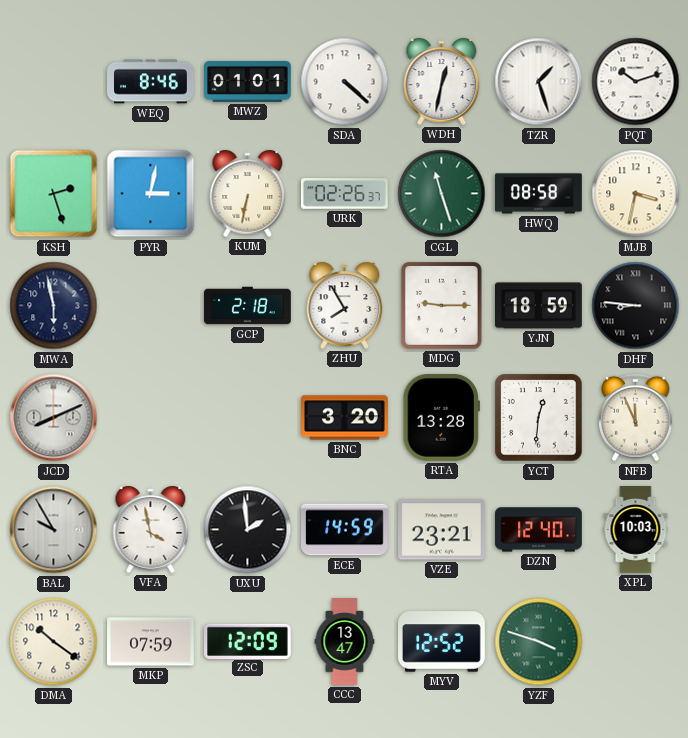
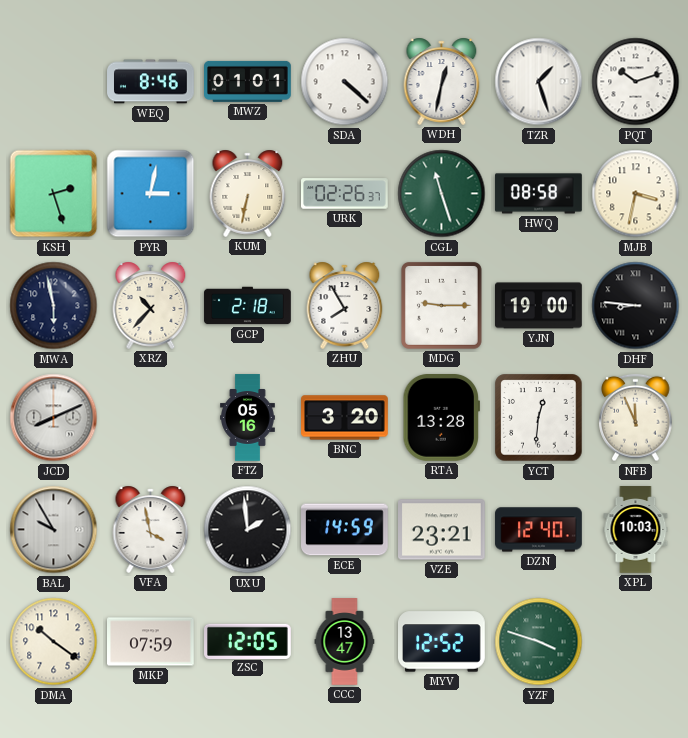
XRZ: none -> 10:37
YJN: 18:59 -> 19:00
FTZ: none -> 05:16
ZSC: 12:09 -> 12:05
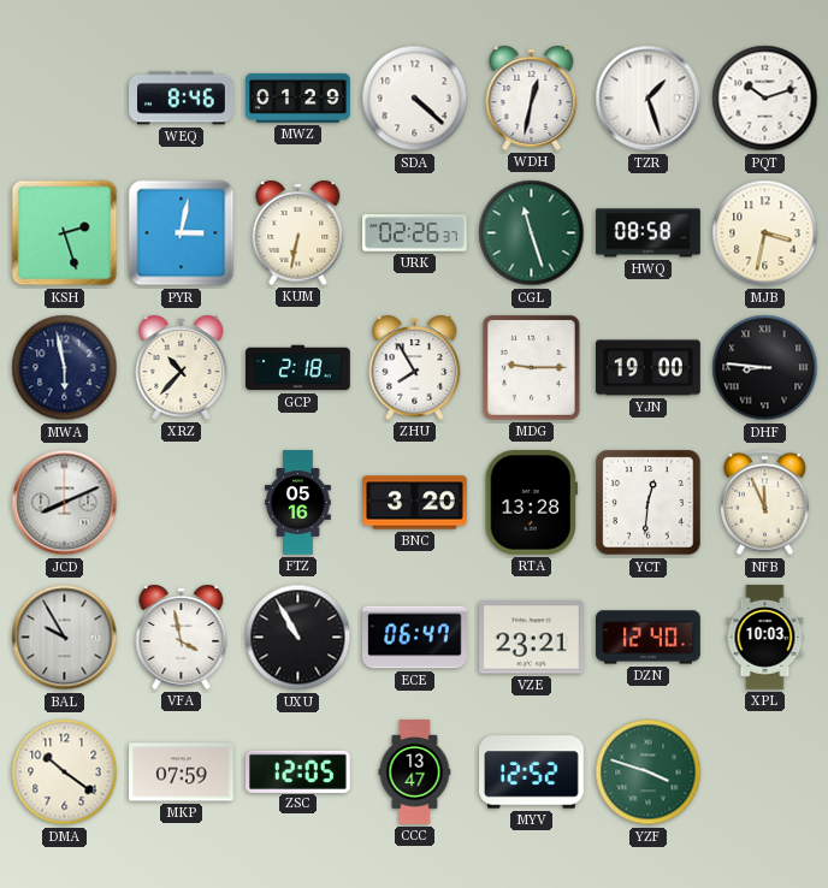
MWZ: 01:01 -> 01:29
UXU: 1:59 -> 10:55
ECE: 14:59 -> 06:47
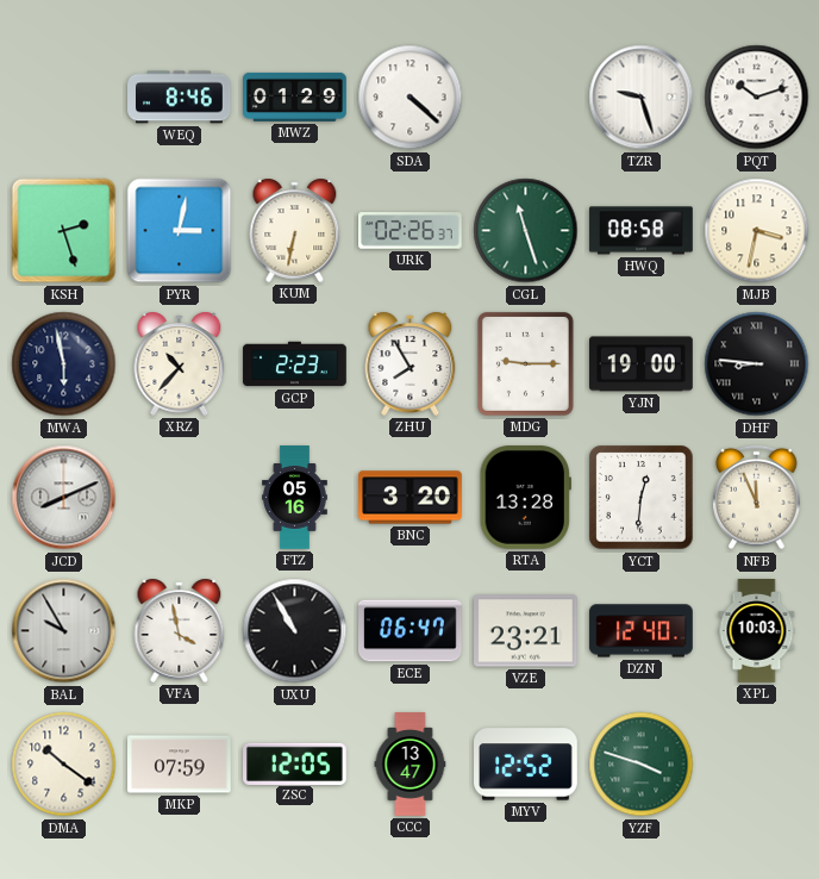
WDH: 12:32 -> none
TZR: 1:27 -> 9:27
GCP: 2:18 -> 2:23
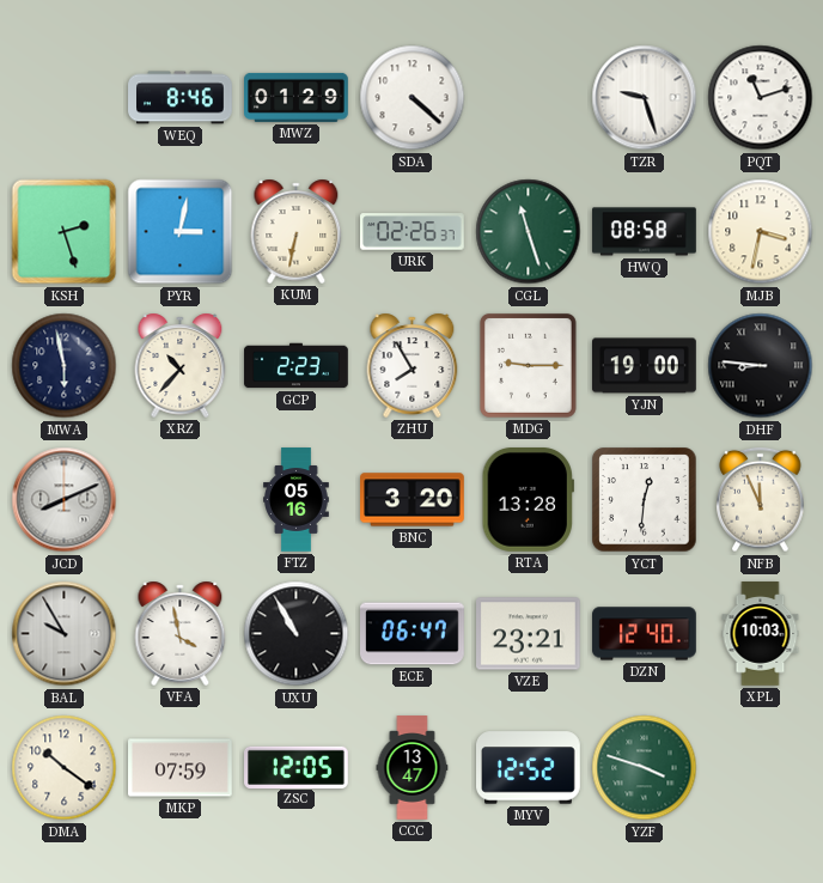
PQT: 10:12 -> 11:12
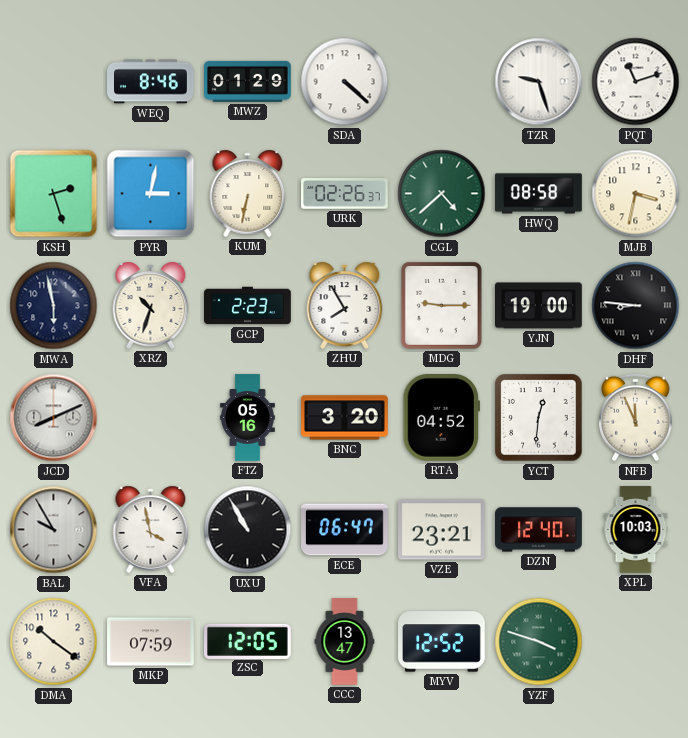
CGL: 11:27 -> 4:38
XRZ: 10:37 -> 10:33
RTA: 13:28 -> 04:52
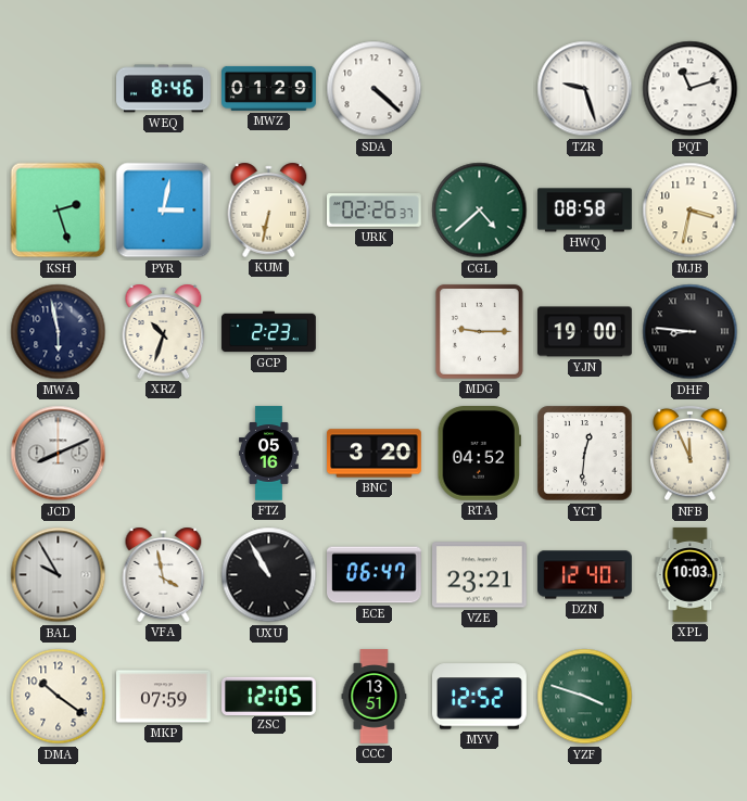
ZHU: 7:55 -> none
CCC: 13:47 -> 13:51
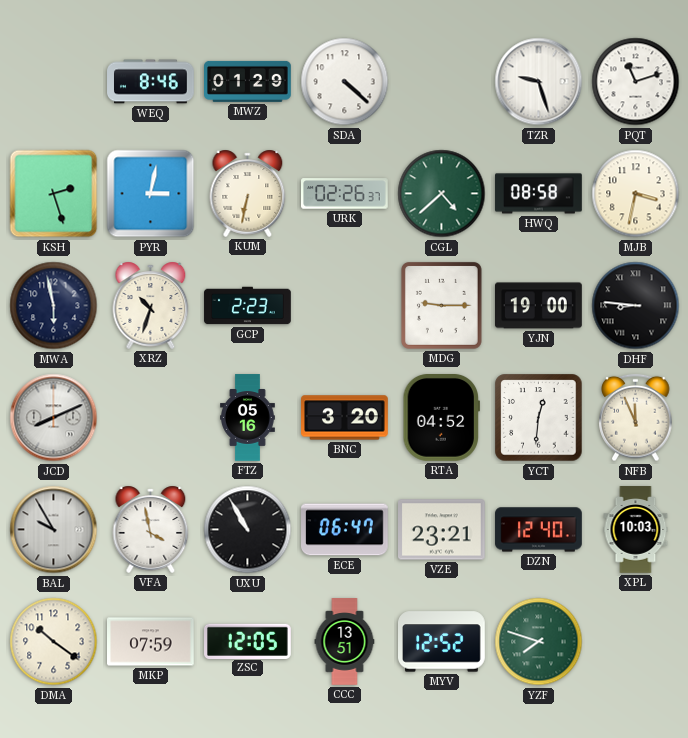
YZF: 3:48 -> 7:48
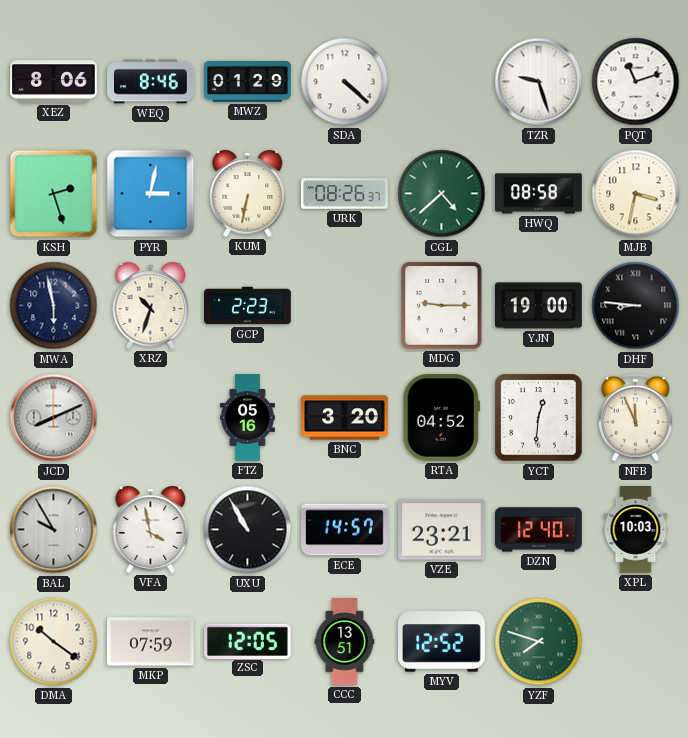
XEZ: none -> 8:06
URK: 02:26 -> 08:26
ECE: 06:47 -> 14:57
